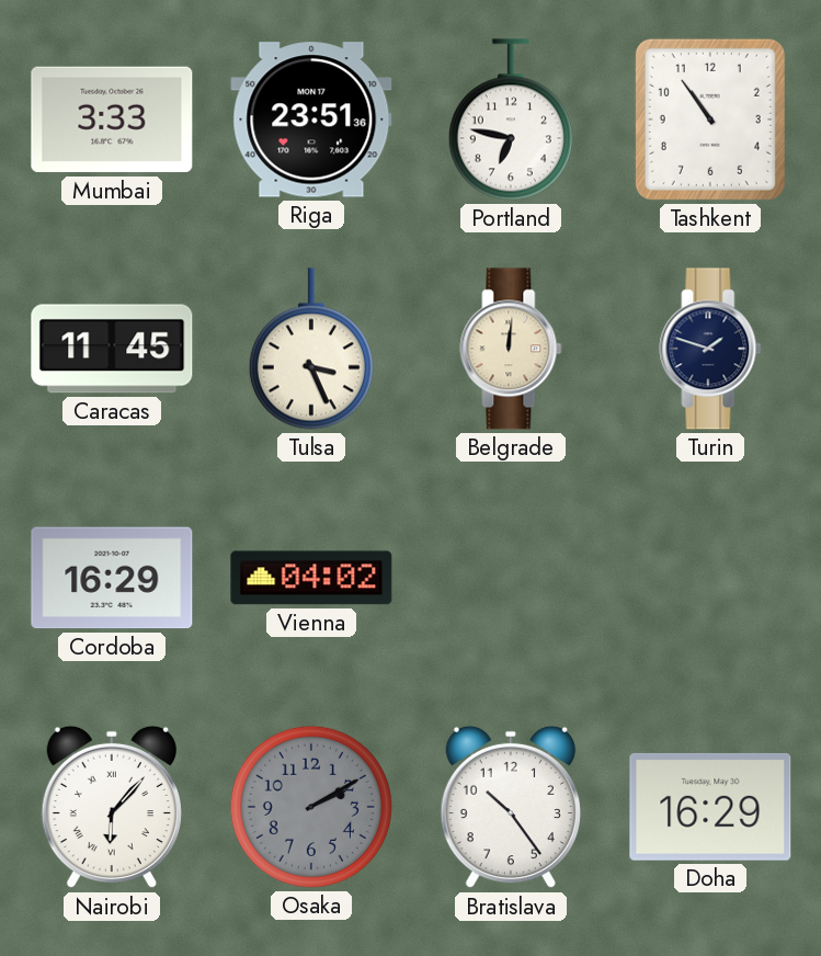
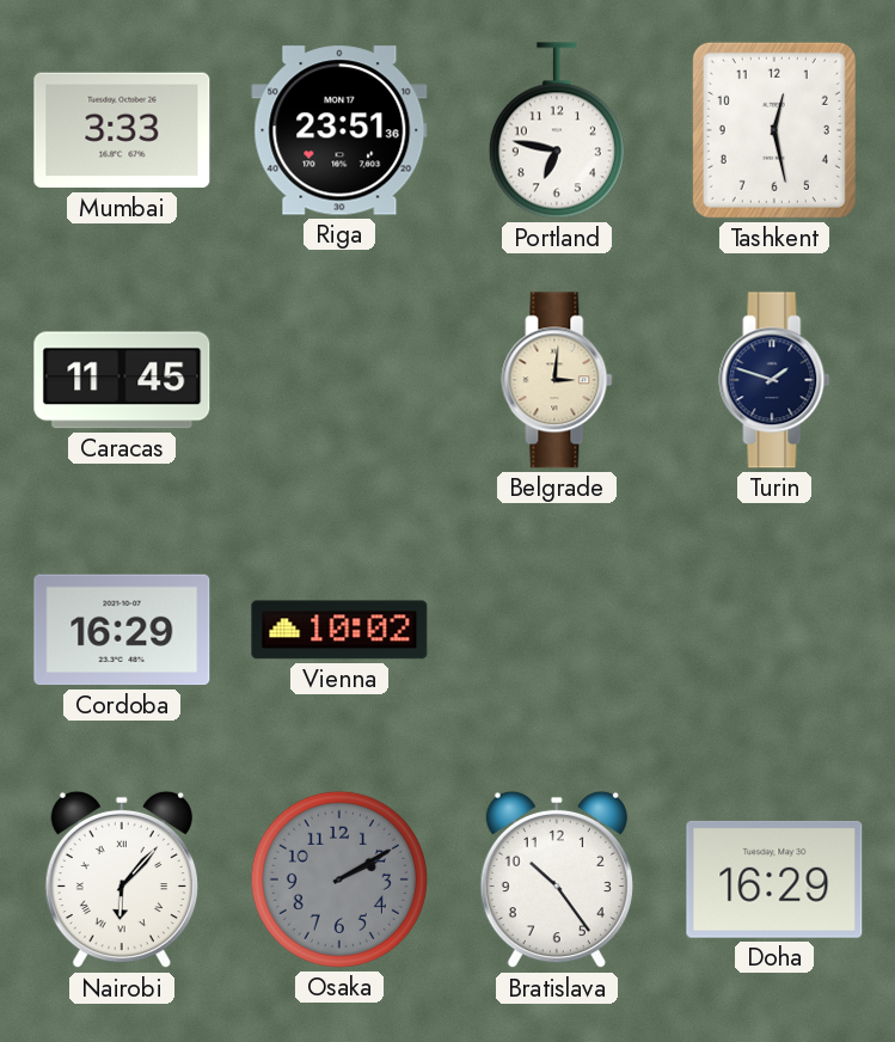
Tashkent: 10:54 -> 12:28
Tulsa: 3:26 -> none
Belgrade: 12:01 -> 3:01
Vienna: 04:02 -> 10:02
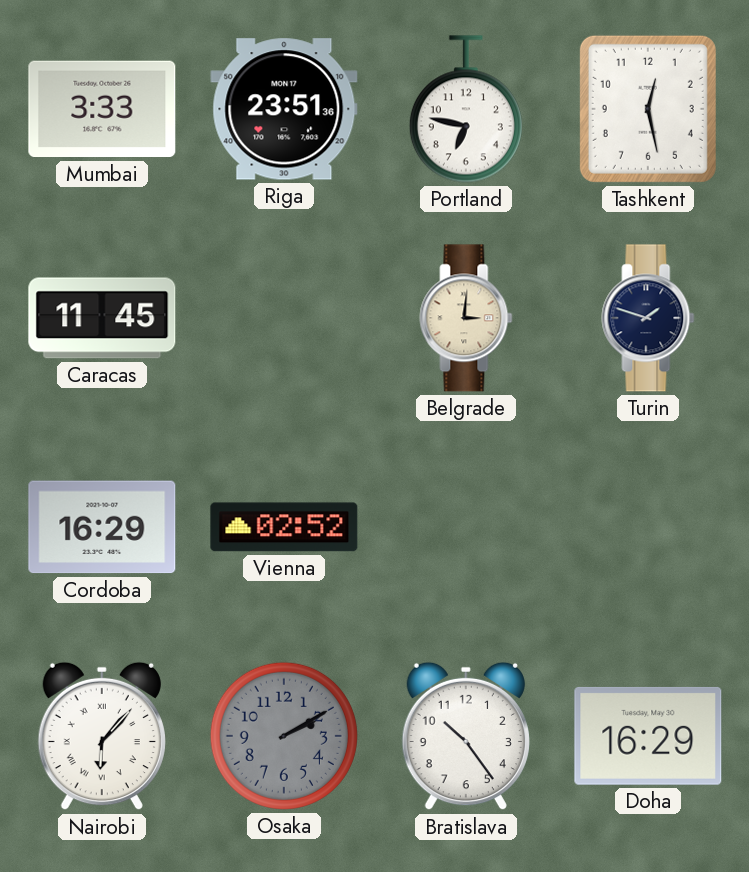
Vienna: 10:02 -> 02:52
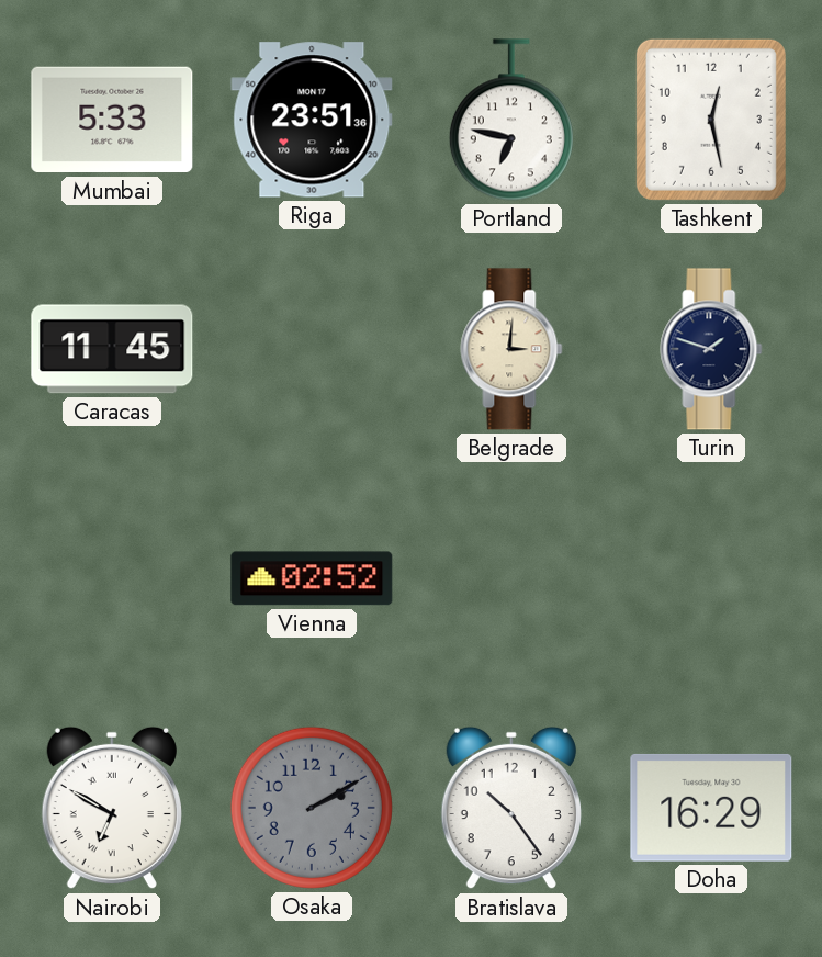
Mumbai: 3:33 -> 5:33
Cordoba: 16:29 -> none
Nairobi: 6:07 -> 6:50
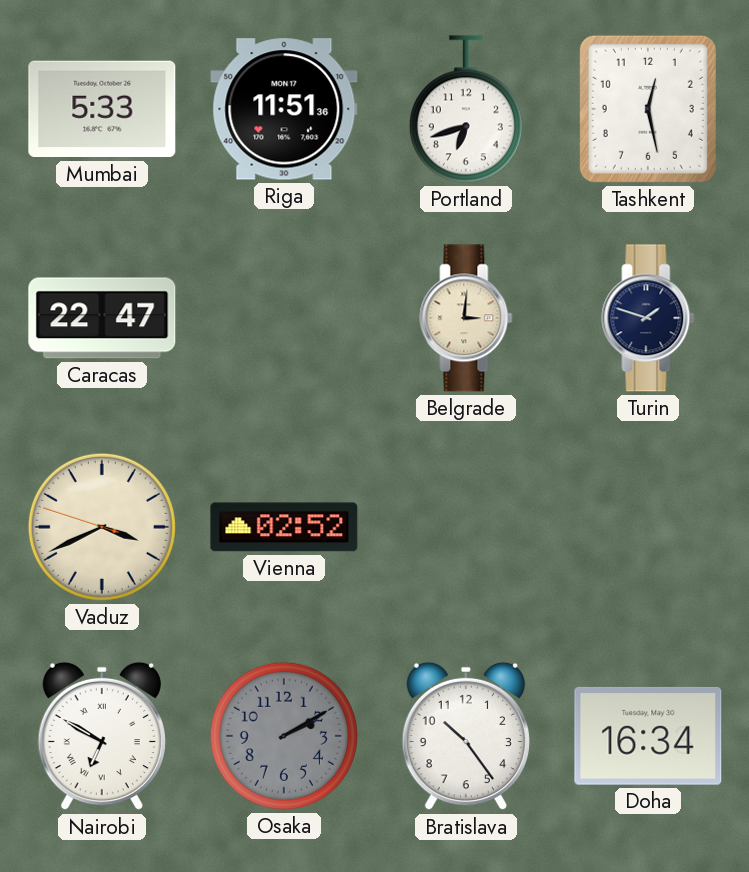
Riga: 23:51 -> 11:51
Portland: 6:47 -> 6:42
Caracas: 11:45 -> 22:47
Vaduz: none -> 3:40
Doha: 16:29 -> 16:34
